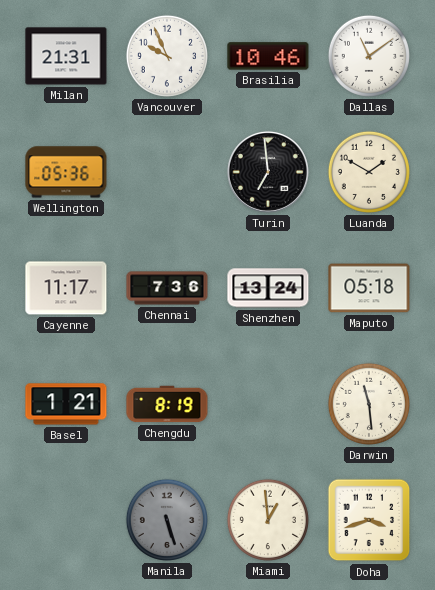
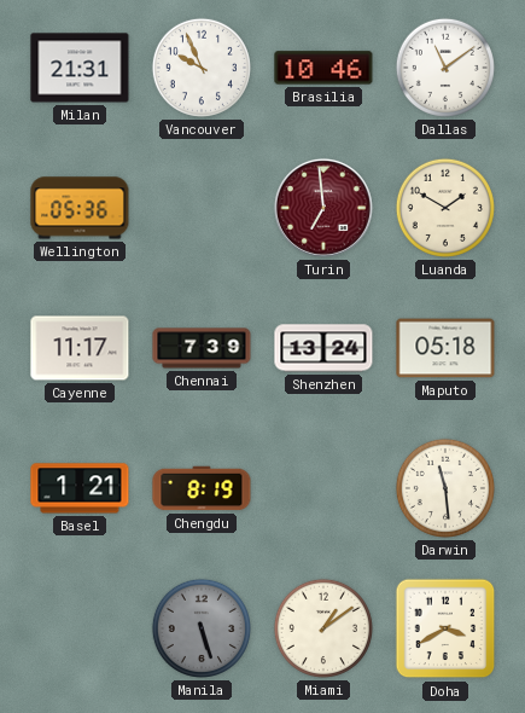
Turin dial: black -> burgundy
Chennai: 7:36 -> 7:39
Miami: 12:59 -> 1:09
Doha: 3:42 -> 3:40
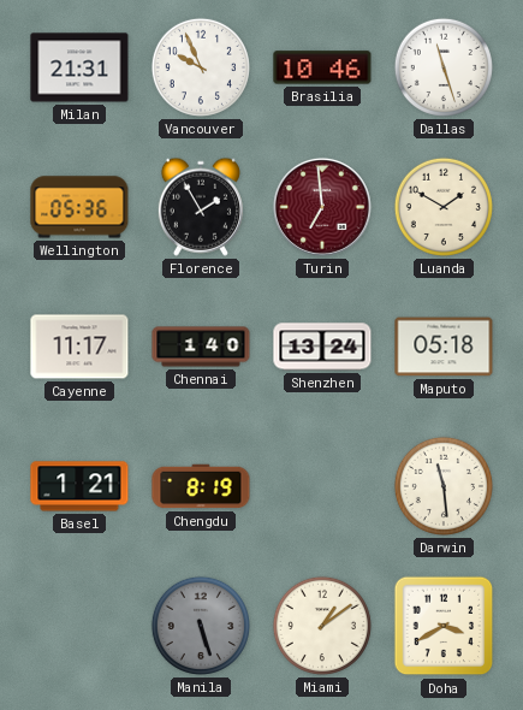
Dallas: 11:09 -> 11:27
Florence: none -> 1:55
Chennai: 7:39 -> 1:40
